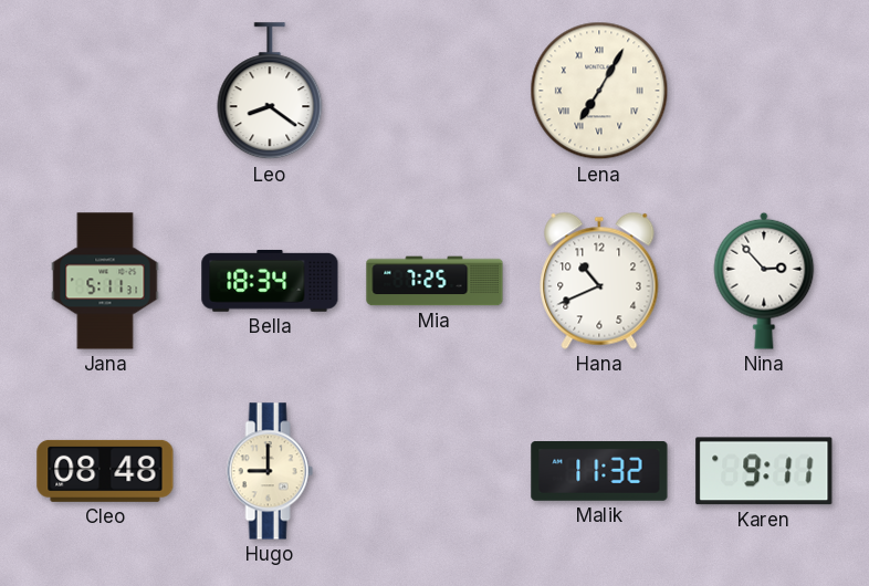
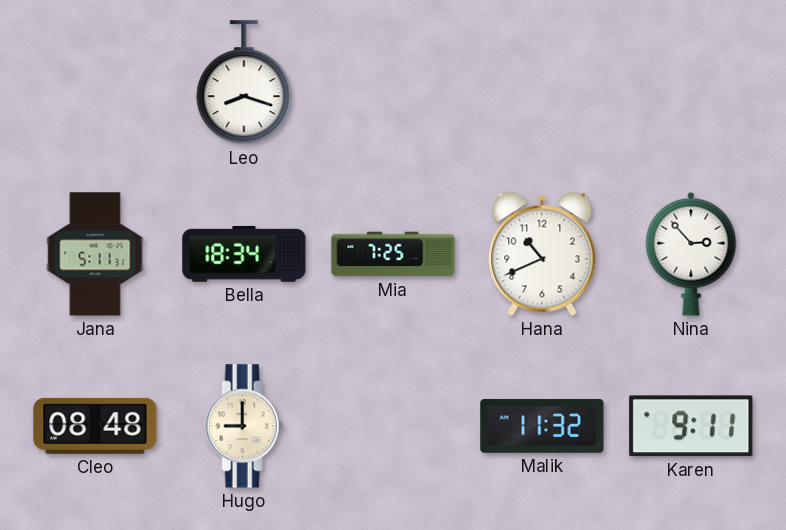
Leo: 8:21 -> 8:18
Lena: 7:05 -> none
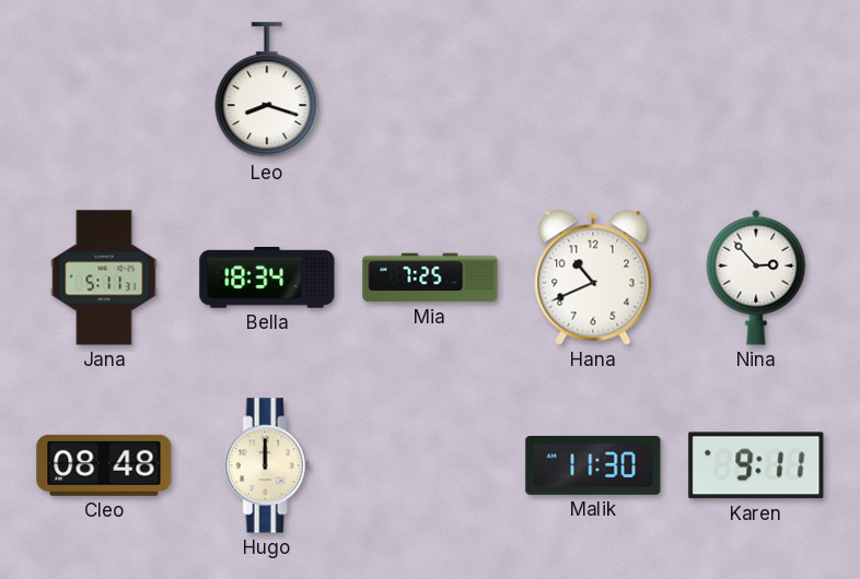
Hugo: 9:00 -> 12:00
Malik: 11:32 -> 11:30
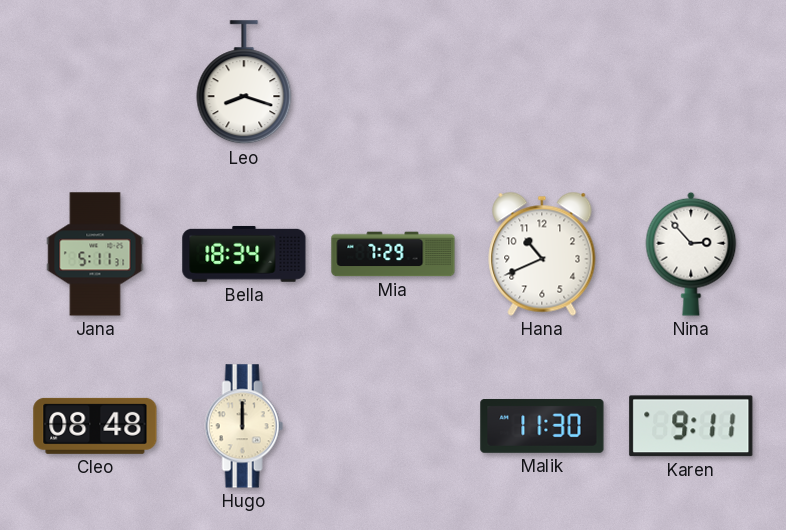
Mia: 7:25 -> 7:29
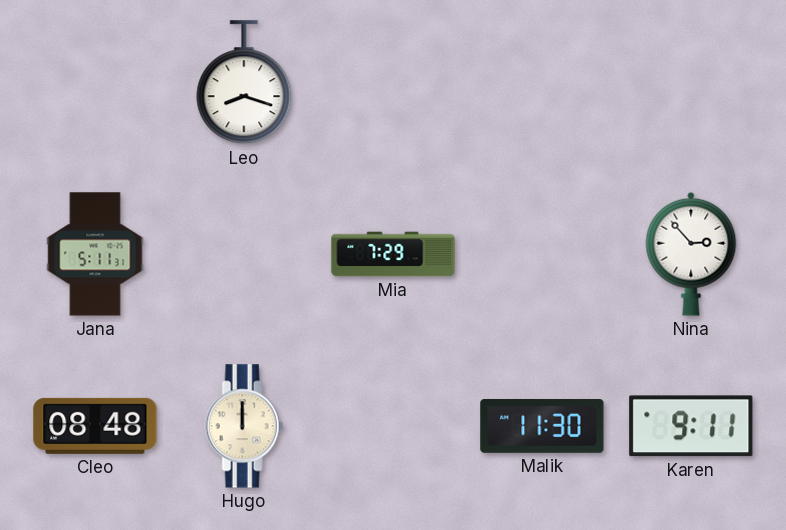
Bella: 18:34 -> none
Hana: 10:41 -> none
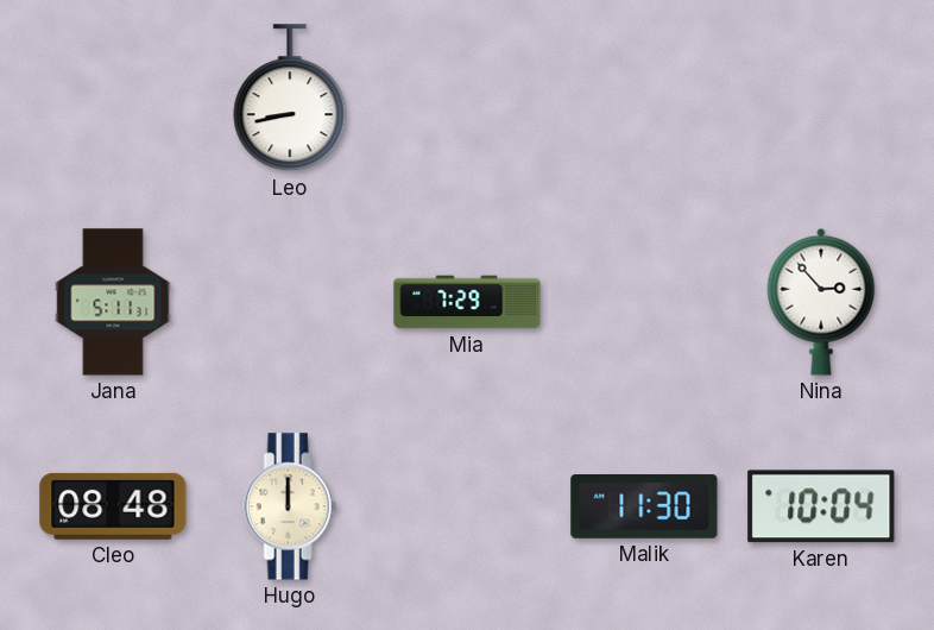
Leo: 8:18 -> 8:43
Karen: 9:11 -> 10:04
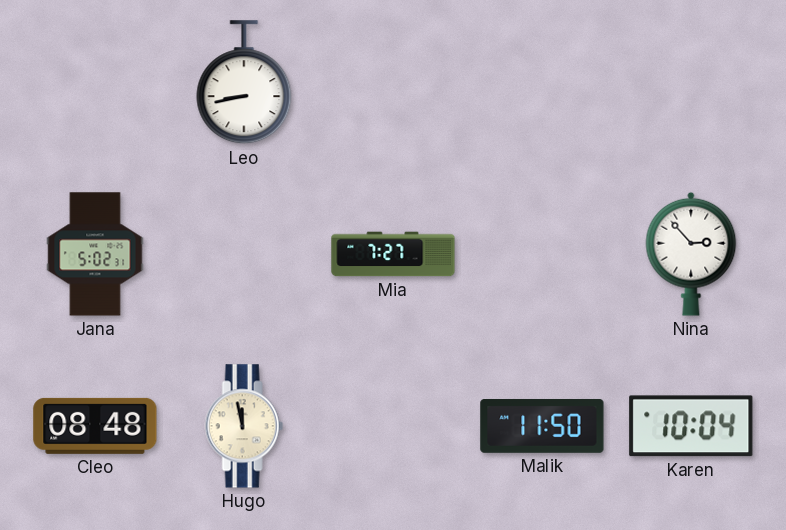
Jana: 5:11 -> 5:02
Mia: 7:29 -> 7:27
Hugo: 12:00 -> 11:58
Malik: 11:30 -> 11:50
